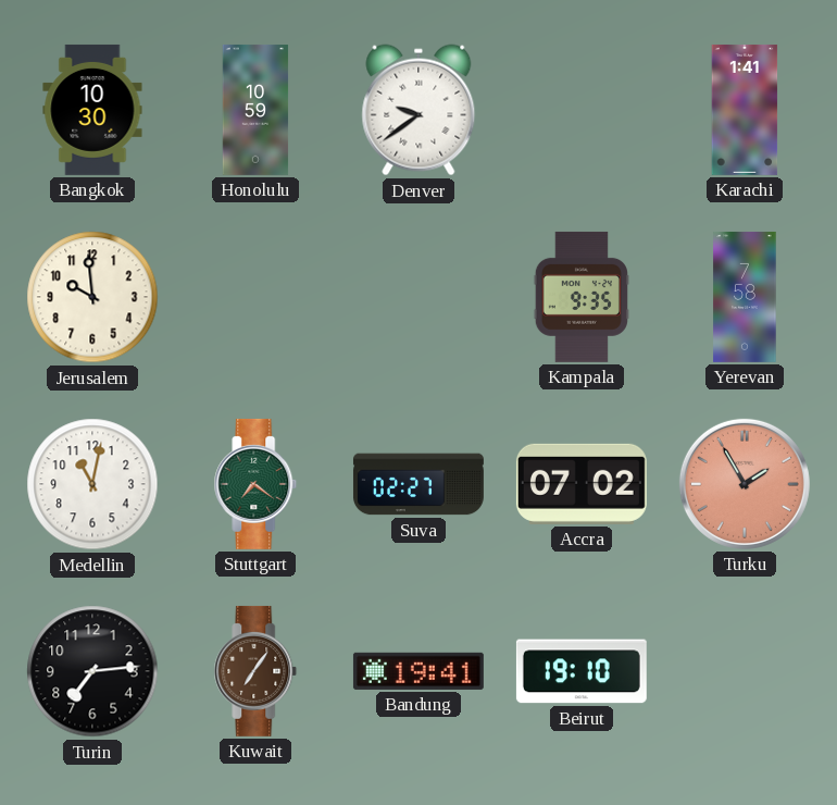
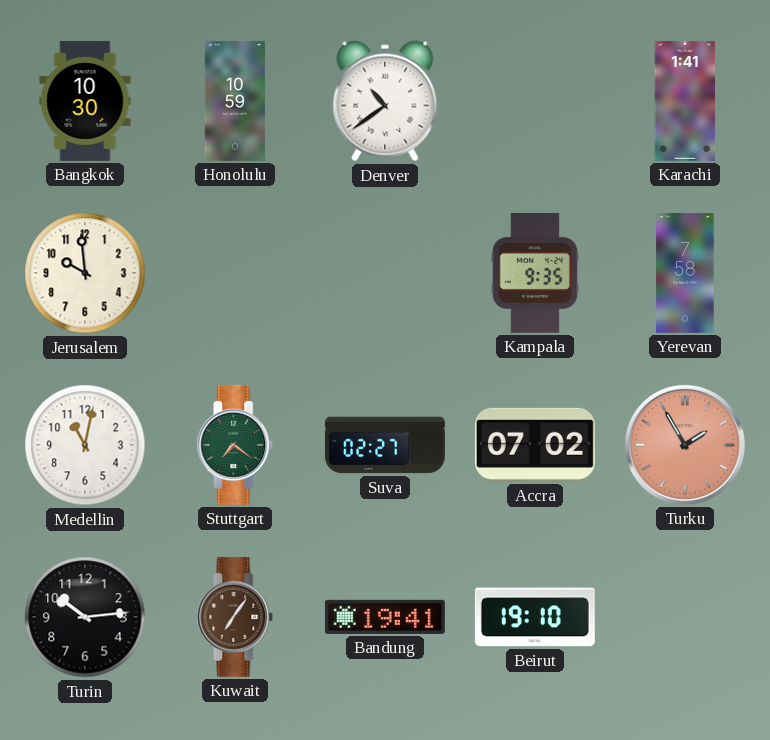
Denver: 9:39 -> 10:39
Turin: 7:14 -> 10:14
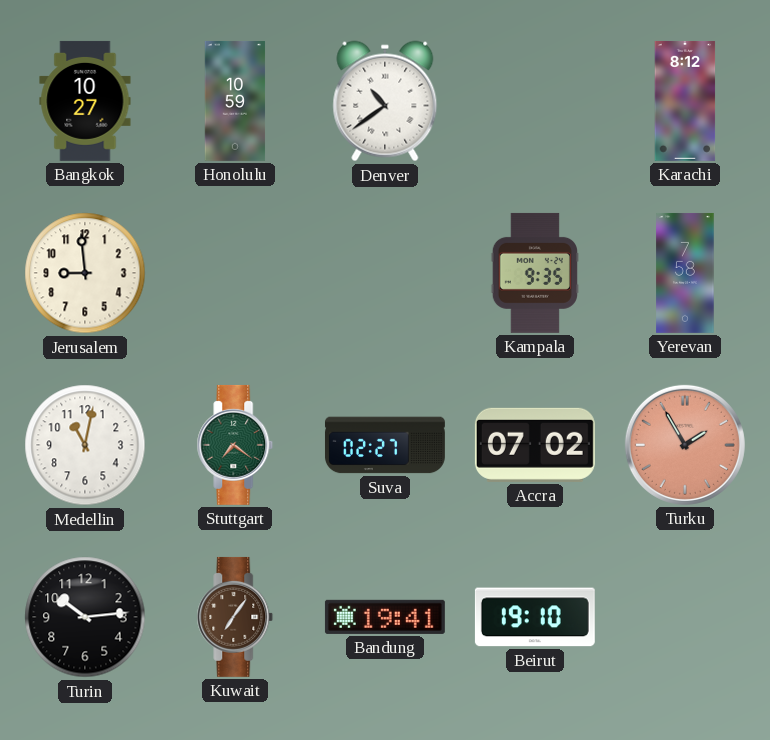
Bangkok: 10:30 -> 10:27
Karachi: 1:41 -> 8:12
Jerusalem: 9:59 -> 8:59
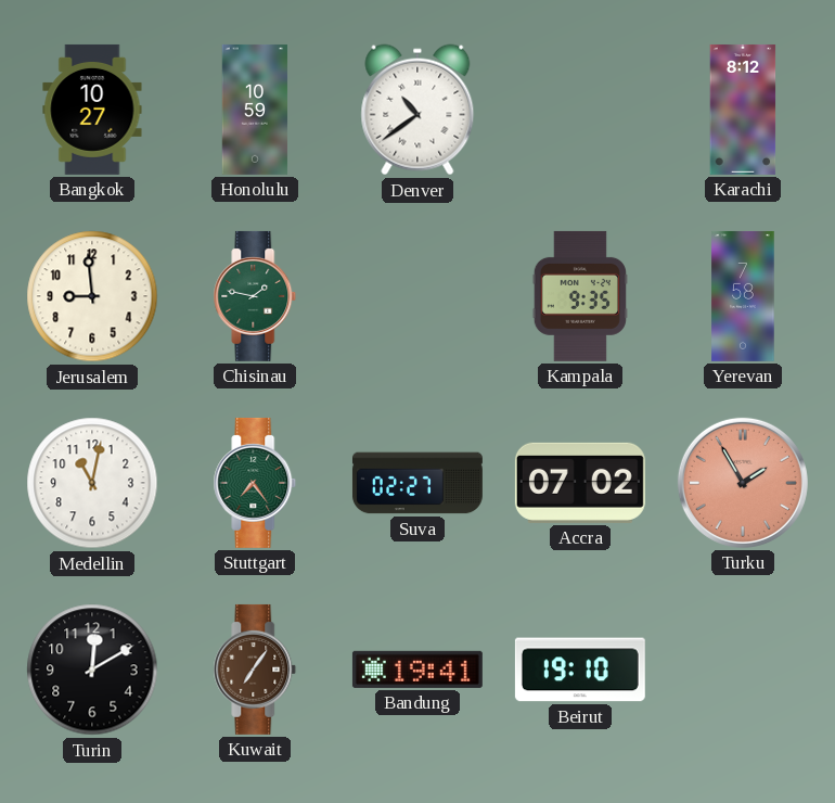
Chisinau: none -> 1:47
Stuttgart: 7:21 -> 7:24
Turin: 10:14 -> 12:10
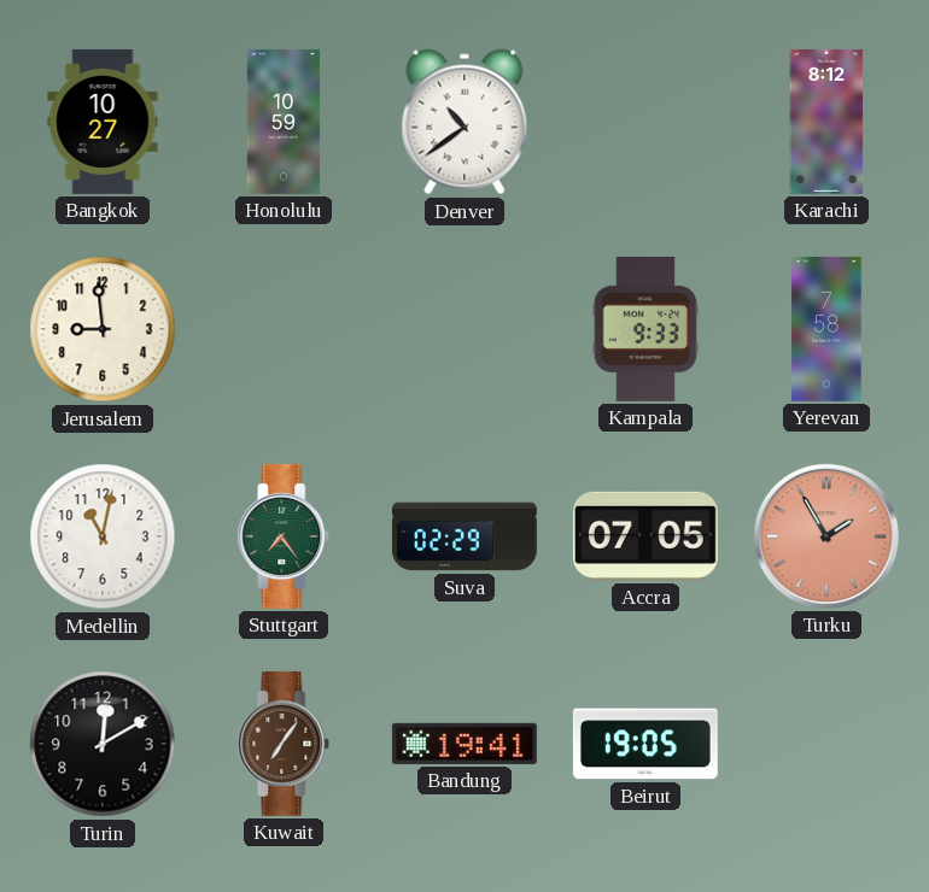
Chisinau: 1:47 -> none
Kampala: 9:35 -> 9:33
Suva: 02:27 -> 02:29
Accra: 07:02 -> 07:05
Beirut: 19:10 -> 19:05
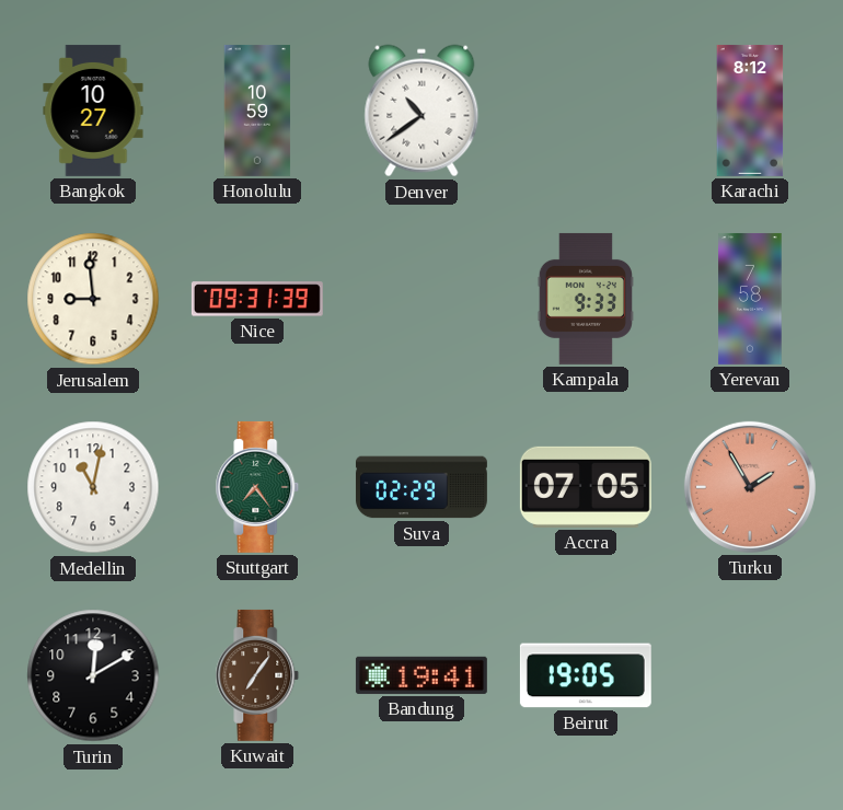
Nice: none -> 09:31
